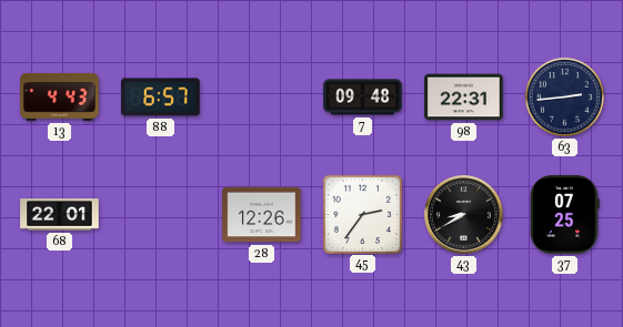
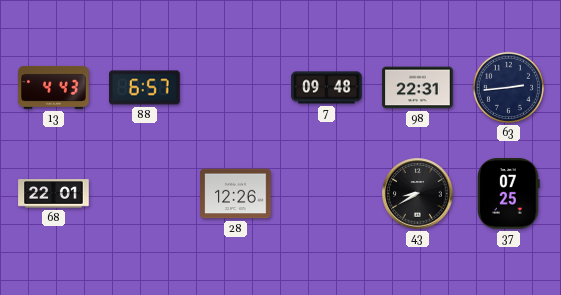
45: 2:36 -> none
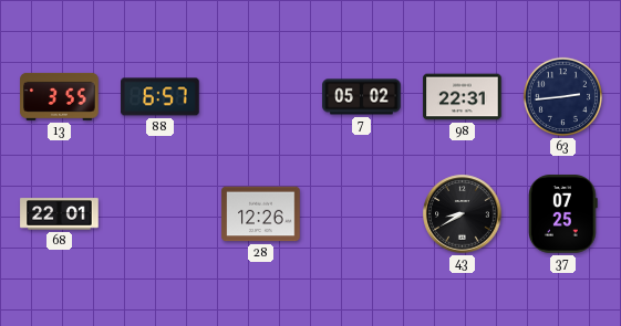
13: 4:43 -> 3:55
7: 09:48 -> 05:02
